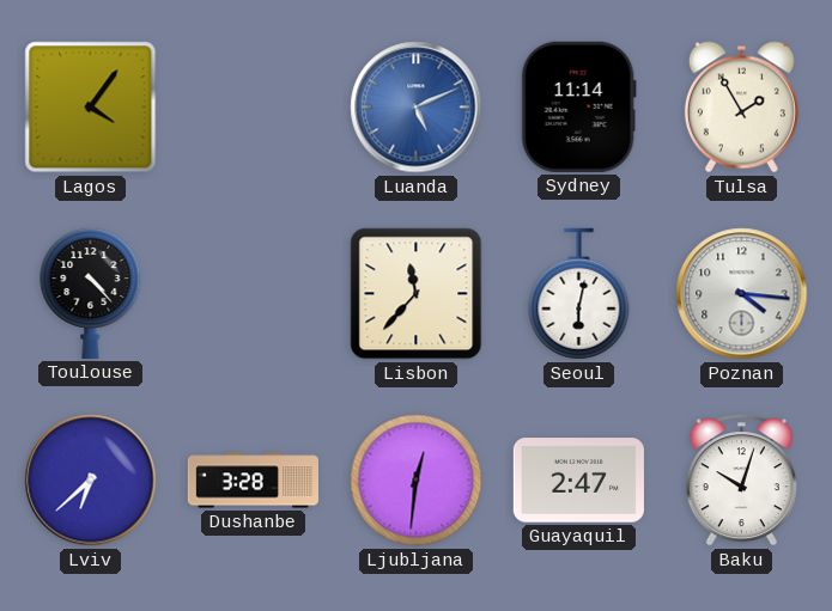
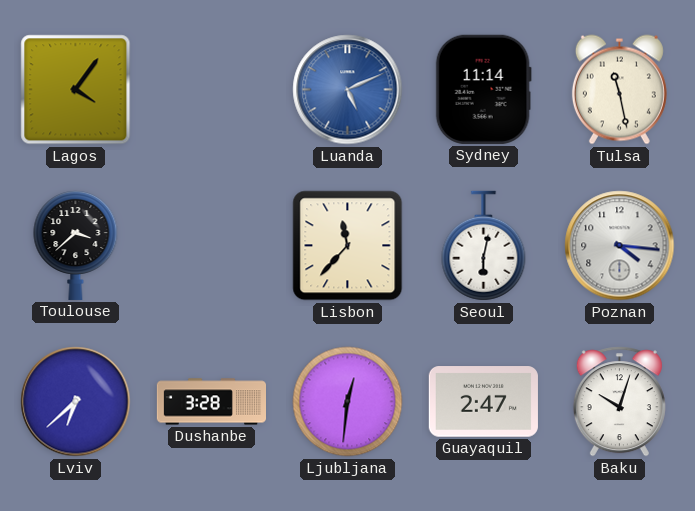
Tulsa: 1:55 -> 11:28
Toulouse: 4:23 -> 3:38
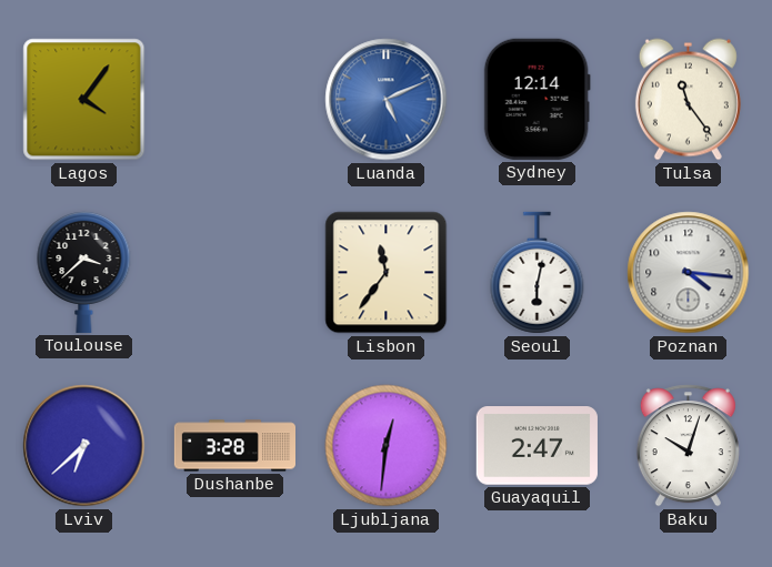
Sydney: 11:14 -> 12:14
Tulsa: 11:28 -> 11:24
Lisbon: 11:37 -> 11:36
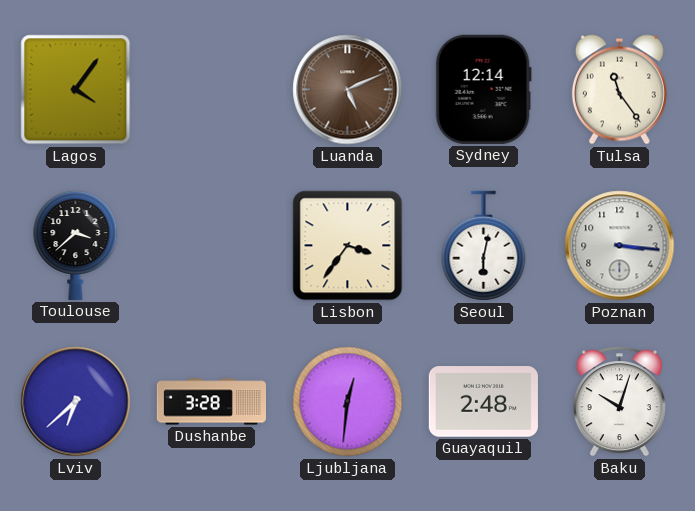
Luanda dial: blue -> brown
Lisbon: 11:36 -> 3:36
Poznan: 4:16 -> 3:16
Guayaquil: 2:47 -> 2:48
